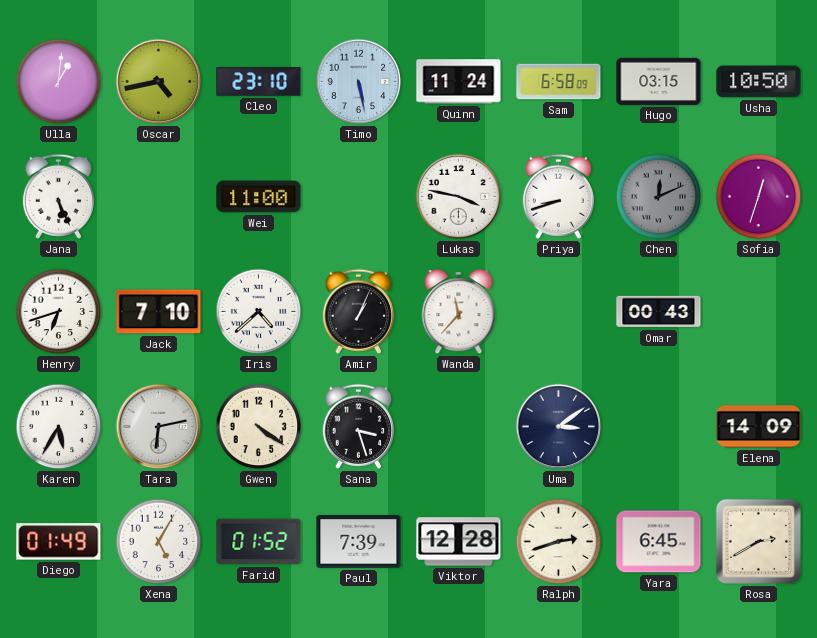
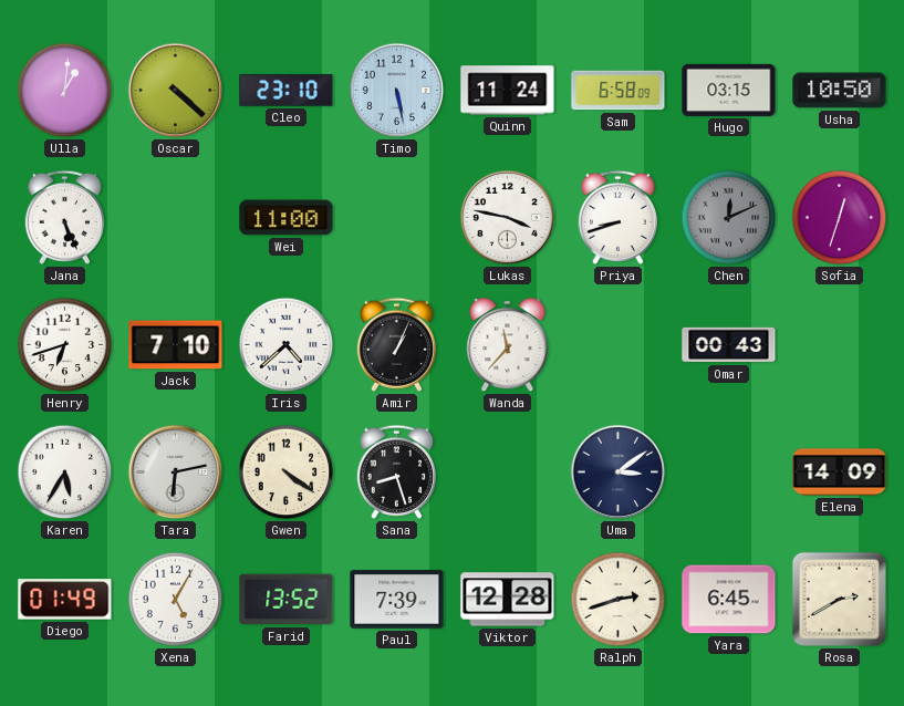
Oscar: 4:43 -> 4:22
Sana: 3:27 -> 8:27
Farid: 01:52 -> 13:52
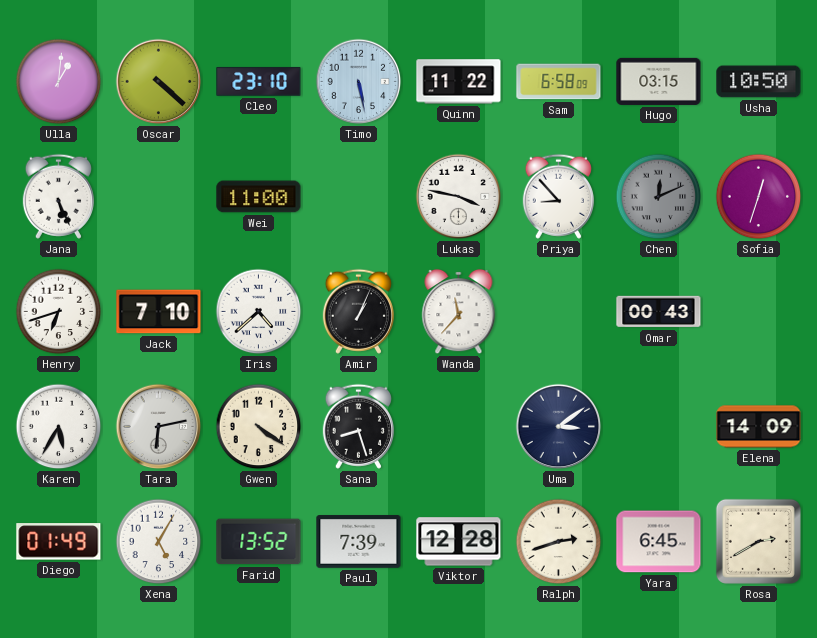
Quinn: 11:24 -> 11:22
Priya: 8:42 -> 8:53
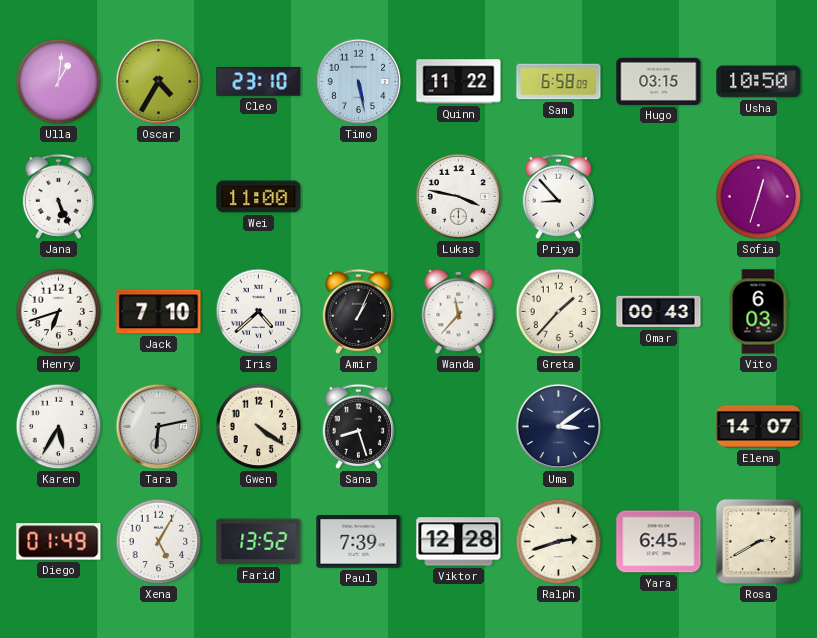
Oscar: 4:22 -> 4:35
Chen: 12:11 -> none
Greta: none -> 1:37
Vito: none -> 6:03
Elena: 14:09 -> 14:07
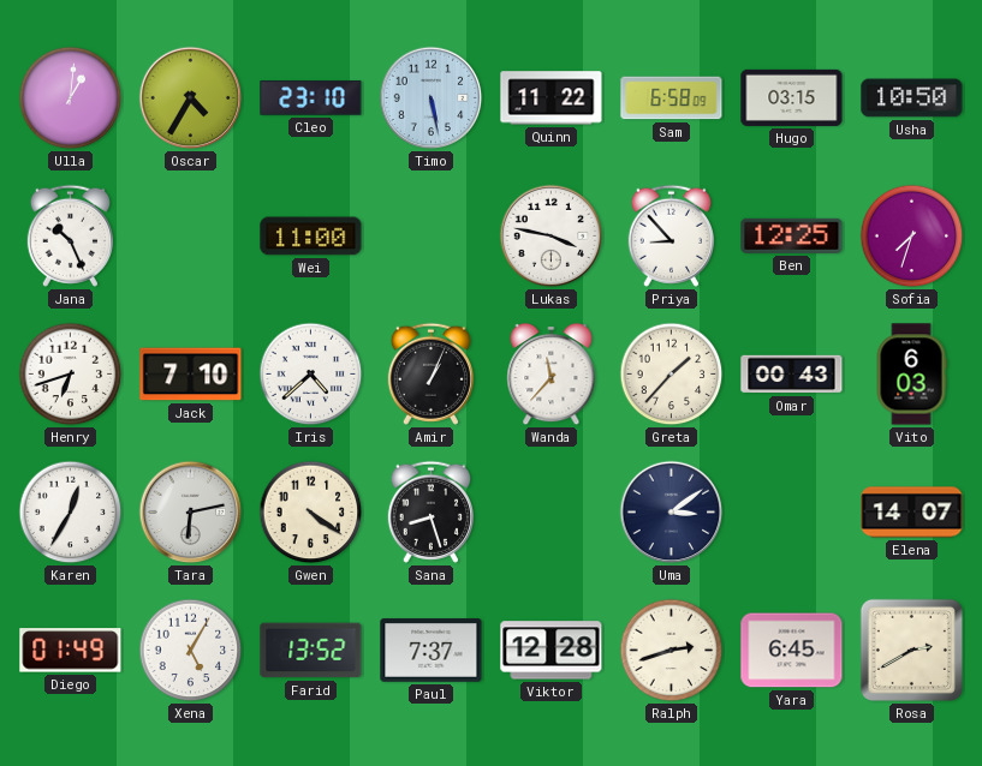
Jana: 5:26 -> 10:26
Ben: none -> 12:25
Sofia: 12:33 -> 7:33
Karen: 5:35 -> 12:35
Paul: 7:39 -> 7:37
